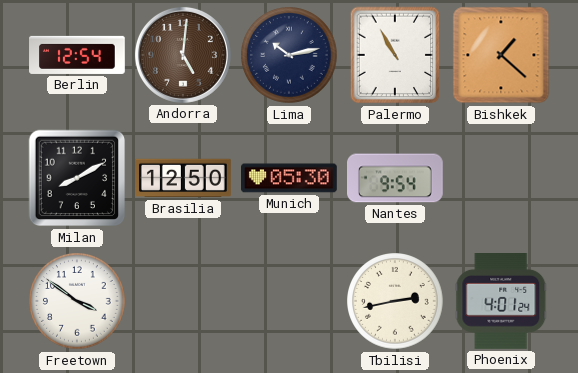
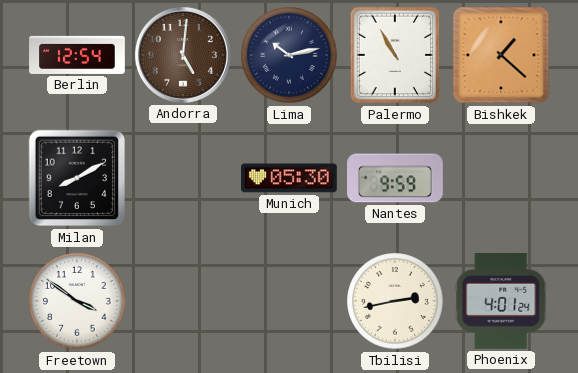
Brasilia: 12:50 -> none
Nantes: 9:54 -> 9:59
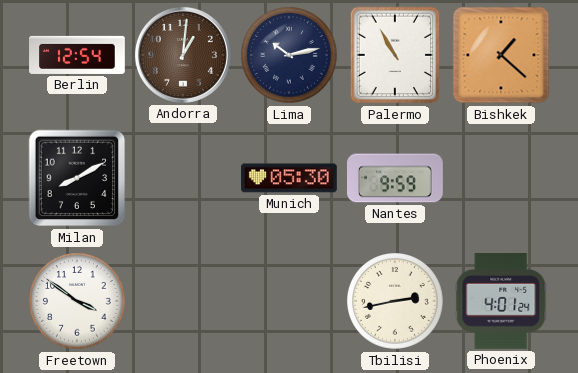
Andorra: 5:01 -> 1:01
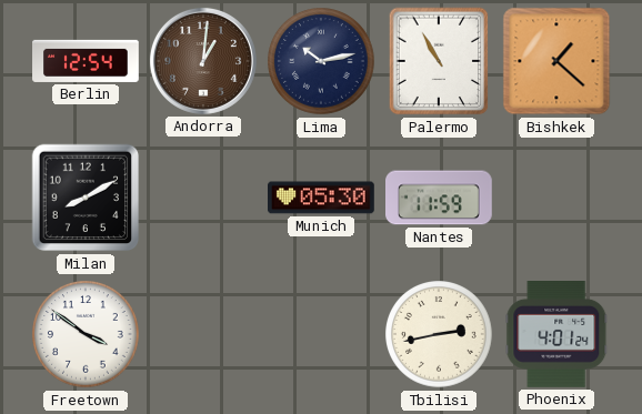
Nantes: 9:59 -> 11:59
